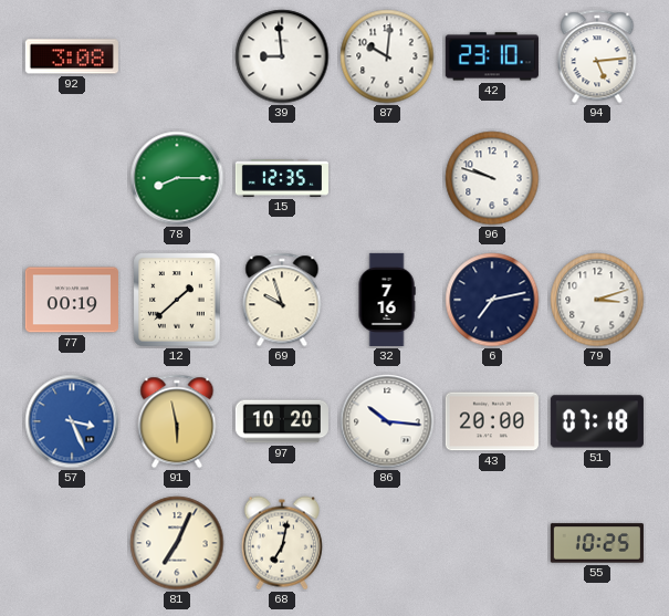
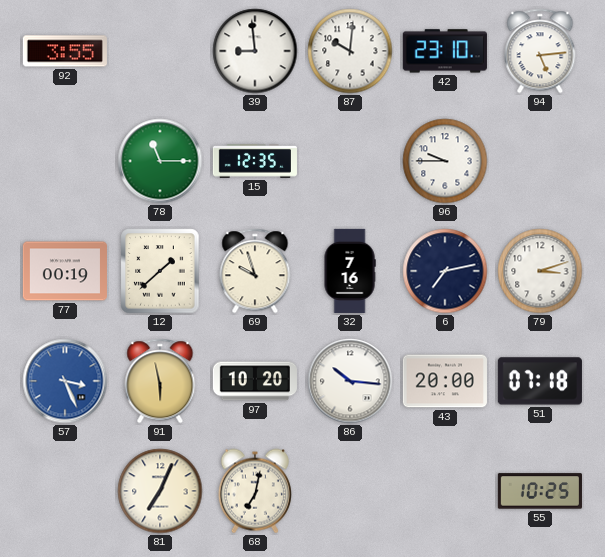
92: 3:08 -> 3:55
78: 8:15 -> 11:15
96: 9:48 -> 9:45
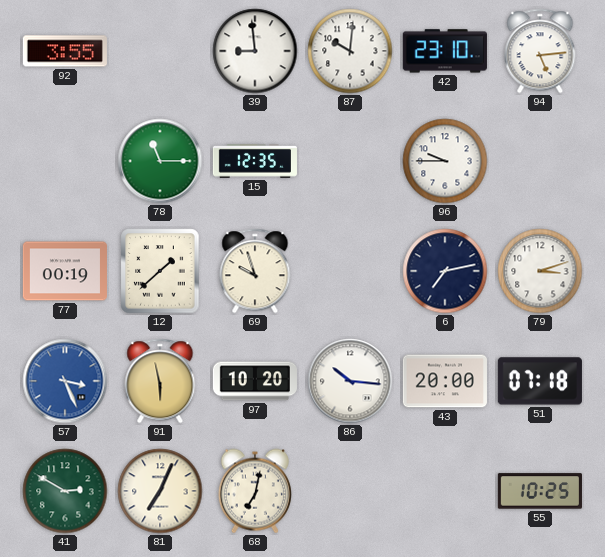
32: 7:16 -> none
41: none -> 2:50
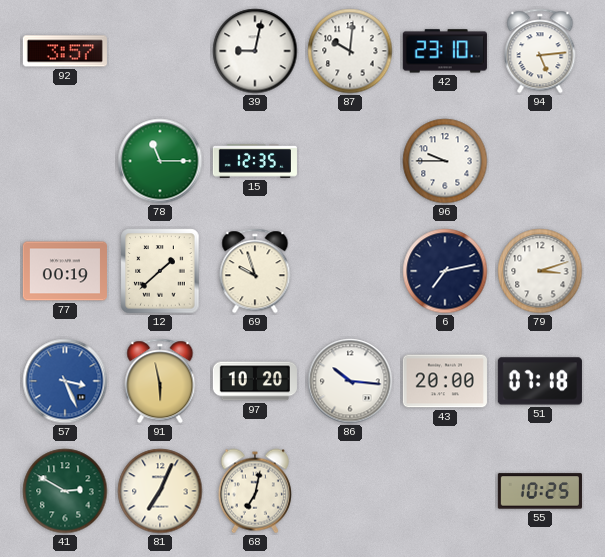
92: 3:55 -> 3:57
39: 8:59 -> 9:02
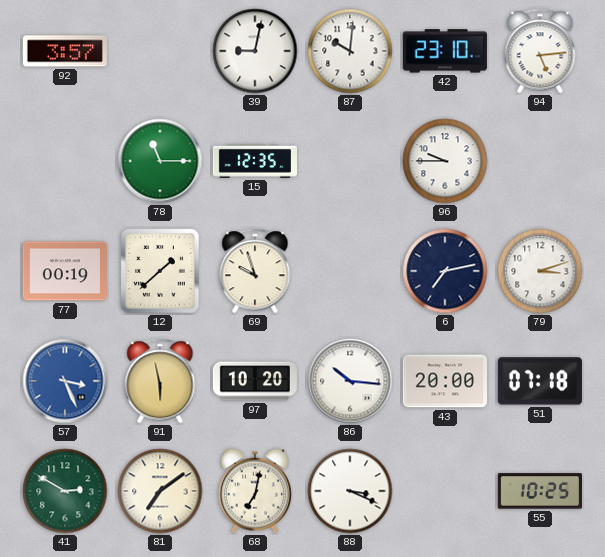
81: 7:04 -> 7:09
88: none -> 3:19
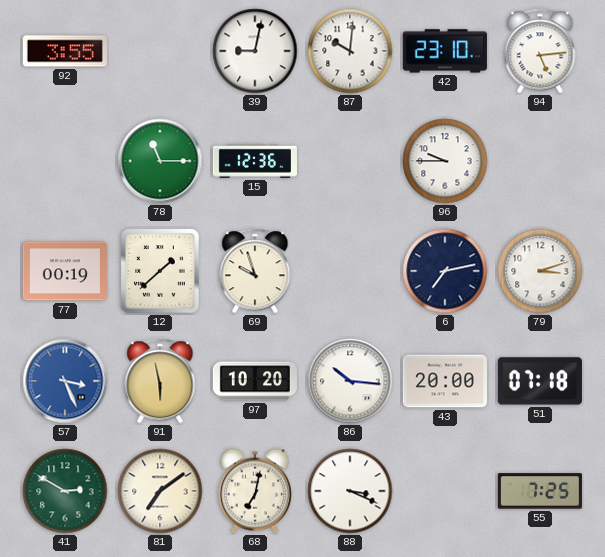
92: 3:57 -> 3:55
15: 12:35 -> 12:36
55: 10:25 -> 7:25
